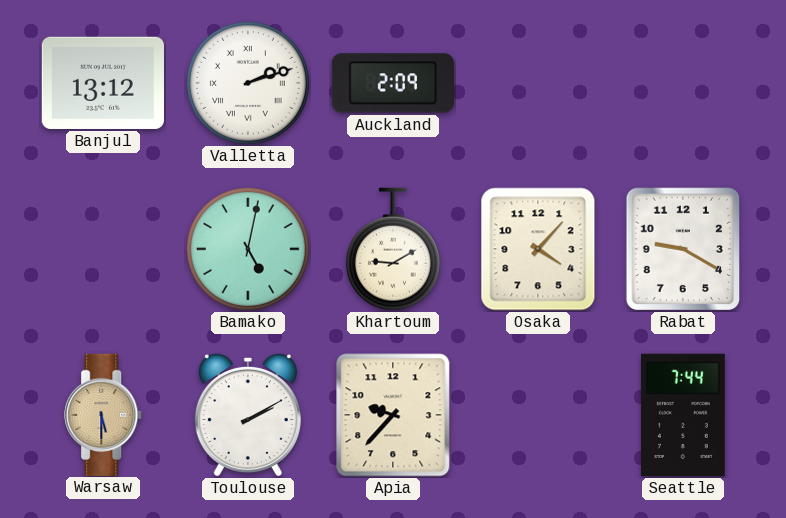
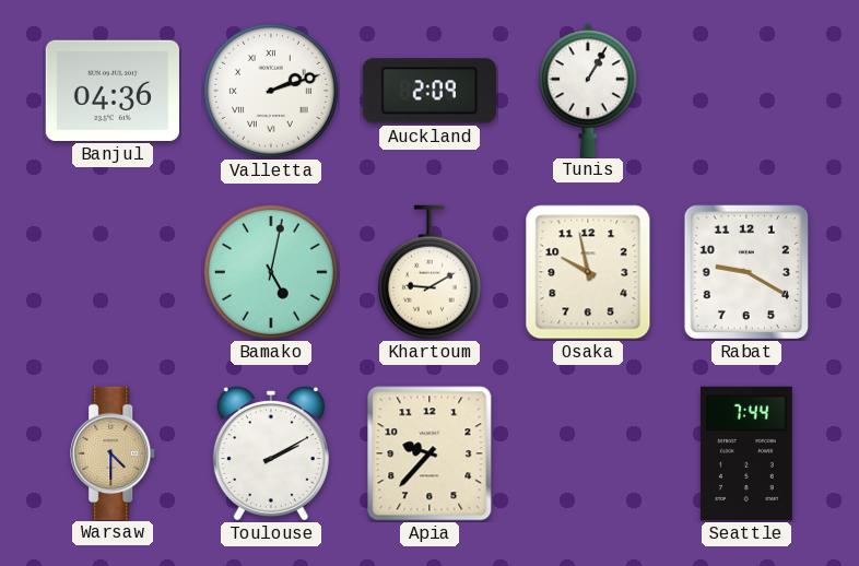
Banjul: 13:12 -> 04:36
Tunis: none -> 1:05
Osaka: 4:07 -> 9:58
Warsaw: 5:30 -> 4:30
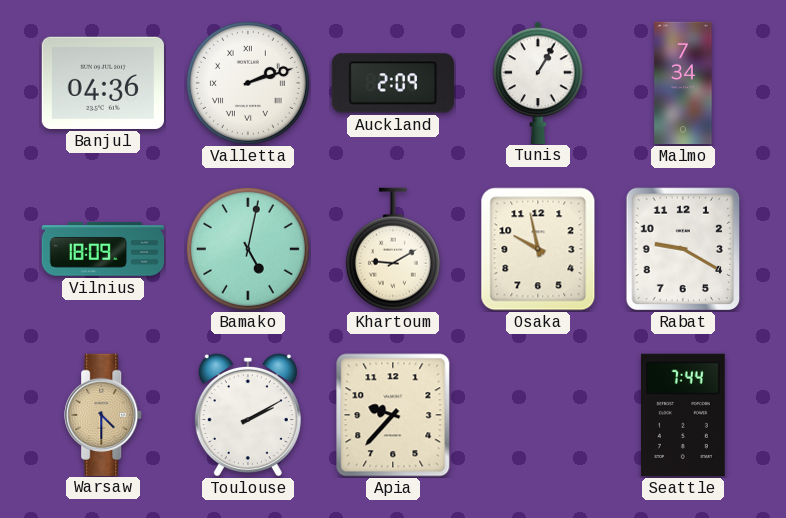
Malmo: none -> 7:34
Vilnius: none -> 18:09
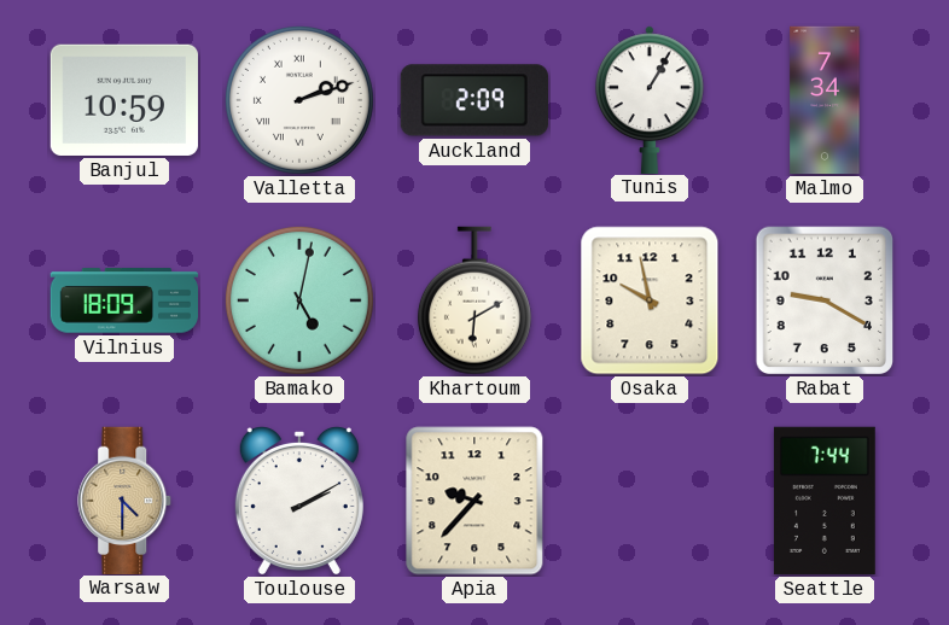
Banjul: 04:36 -> 10:59
Khartoum: 9:10 -> 6:10
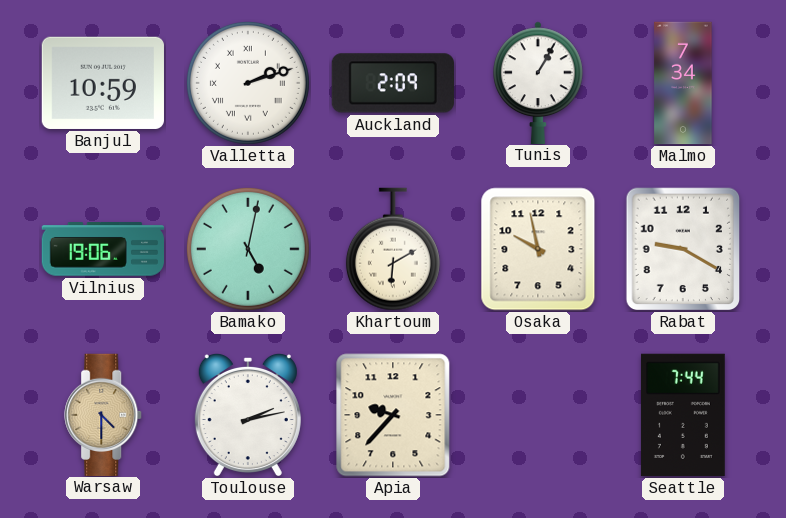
Vilnius: 18:09 -> 19:06
Toulouse: 2:10 -> 2:13
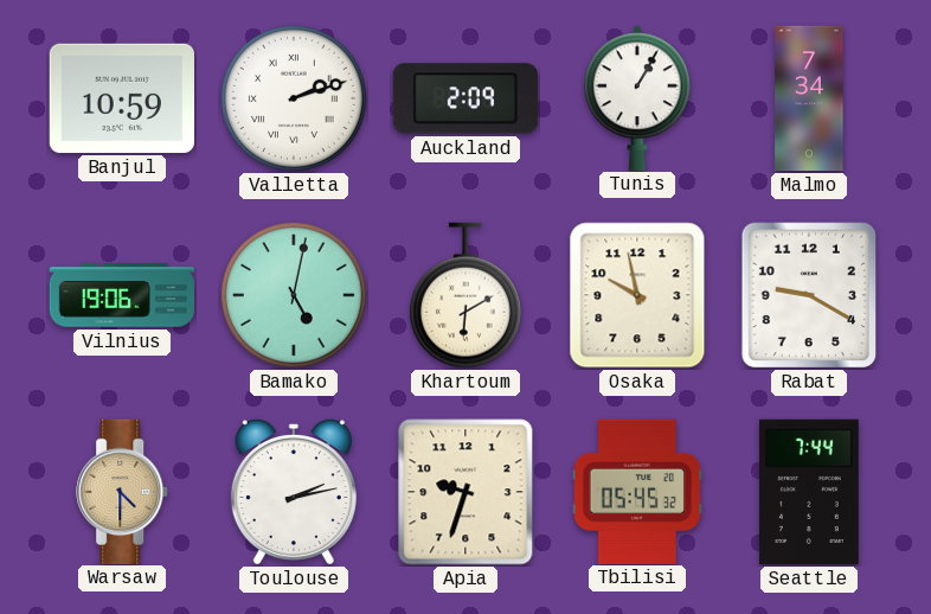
Apia: 9:37 -> 9:33
Tbilisi: none -> 05:45
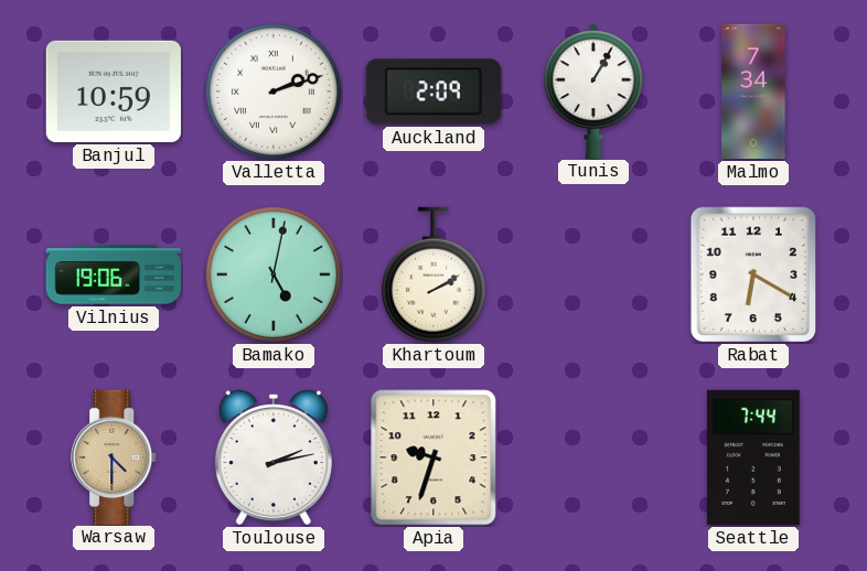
Khartoum: 6:10 -> 2:10
Osaka: 9:58 -> none
Rabat: 9:20 -> 6:20
Tbilisi: 05:45 -> none
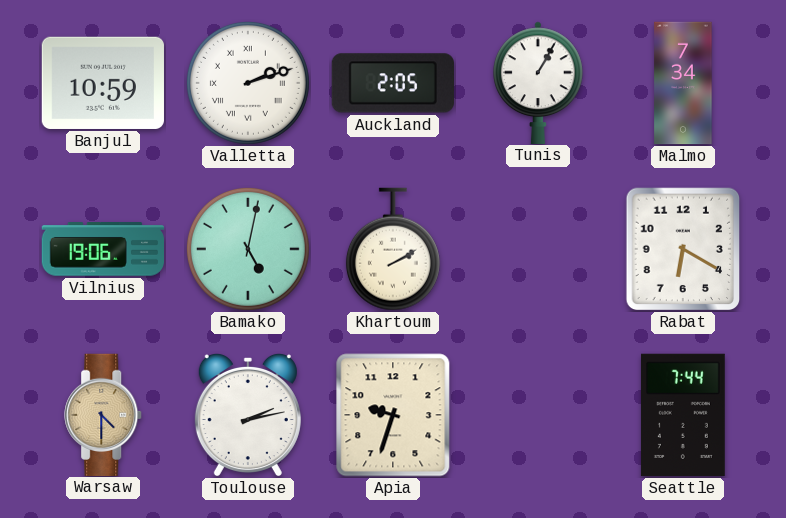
Auckland: 2:09 -> 2:05
